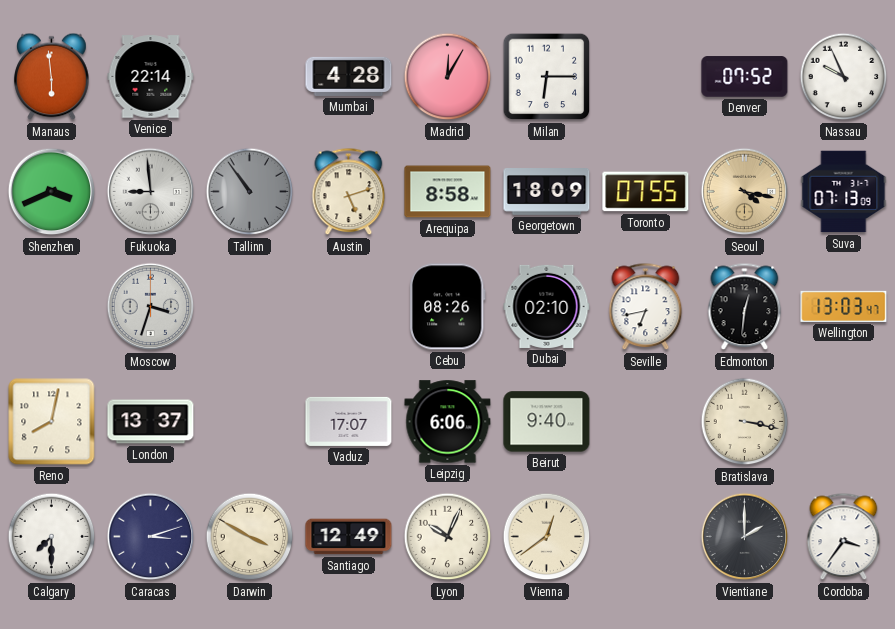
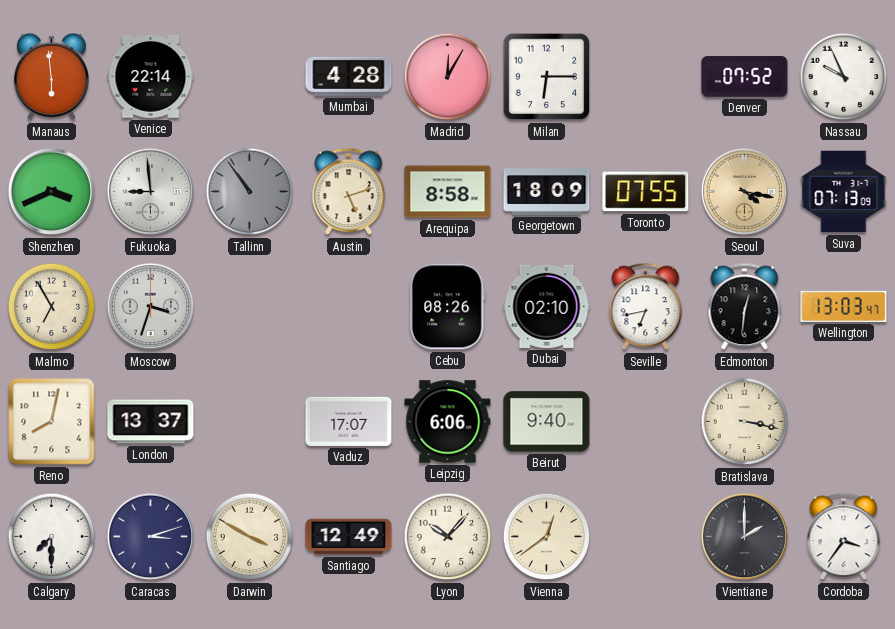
Malmo: none -> 6:55
Lyon: 10:04 -> 10:07
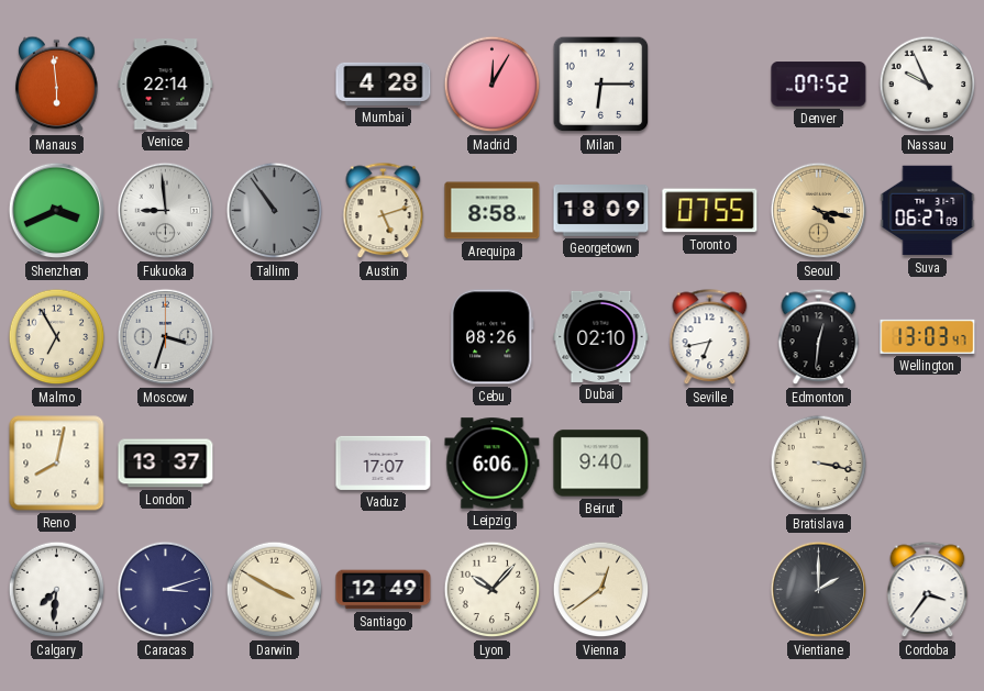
Suva: 07:13 -> 06:27
Calgary: 7:30 -> 7:31
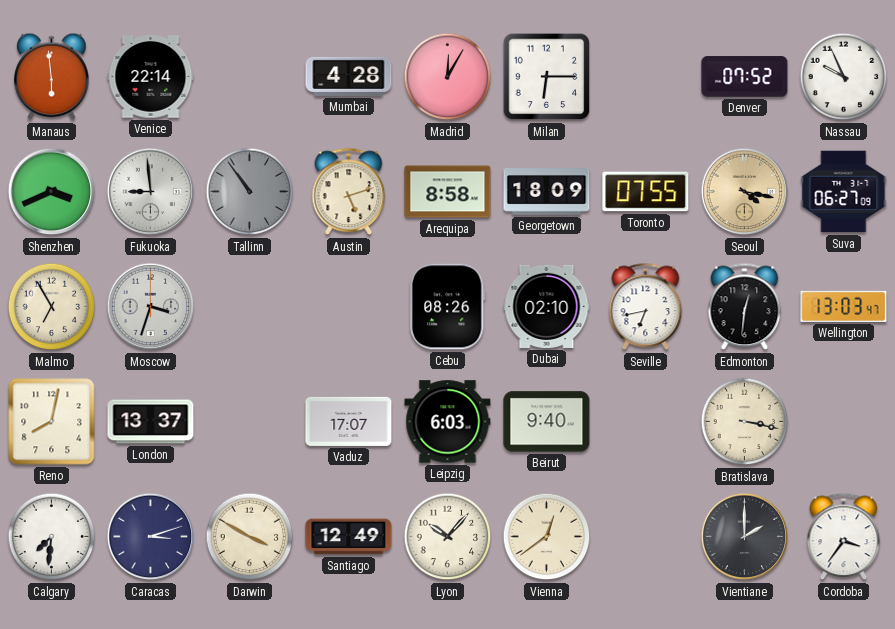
Leipzig: 6:06 -> 6:03
